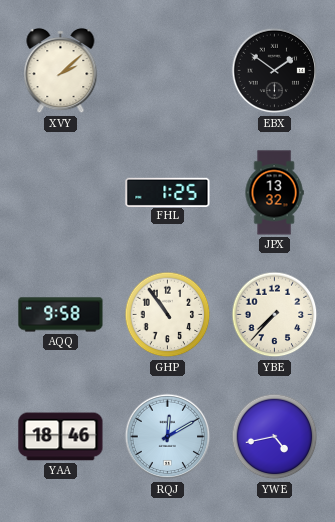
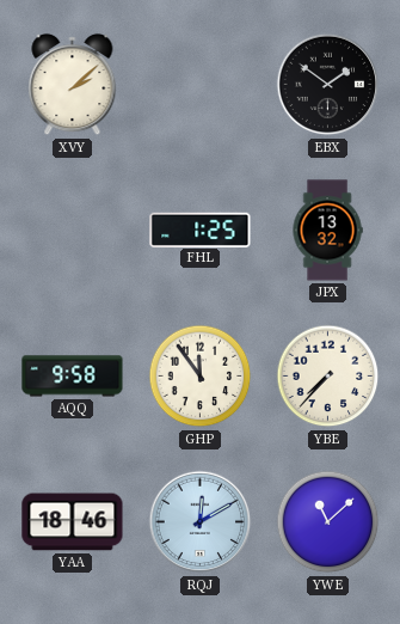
GHP: 10:54 -> 11:54
YWE: 4:43 -> 11:08
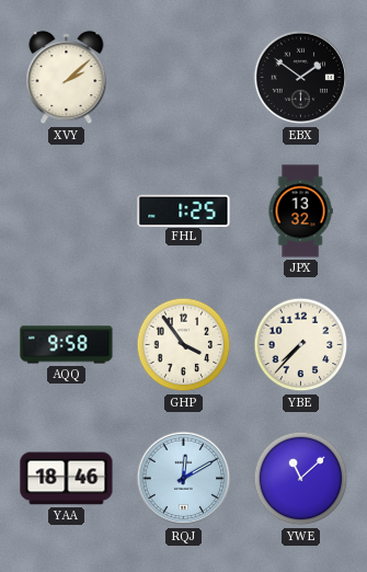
GHP: 11:54 -> 3:54
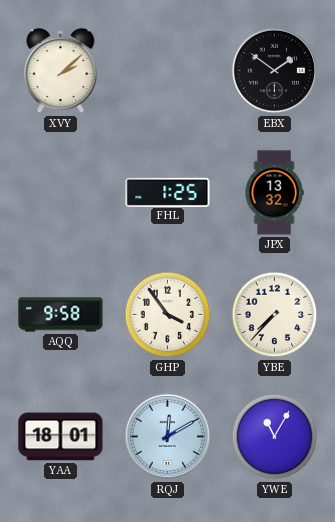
YAA: 18:46 -> 18:01
YWE: 11:08 -> 11:05
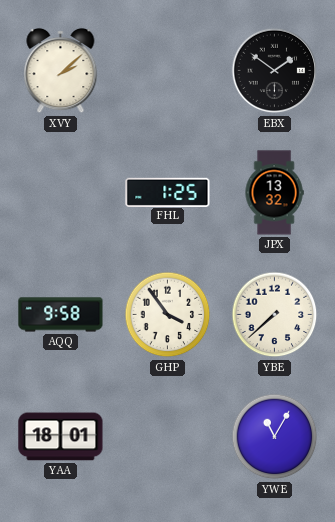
YBE: 7:37 -> 7:38
RQJ: 12:10 -> none
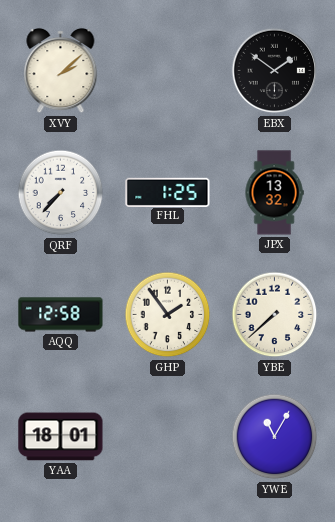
QRF: none -> 7:37
AQQ: 9:58 -> 12:58
GHP: 3:54 -> 1:54
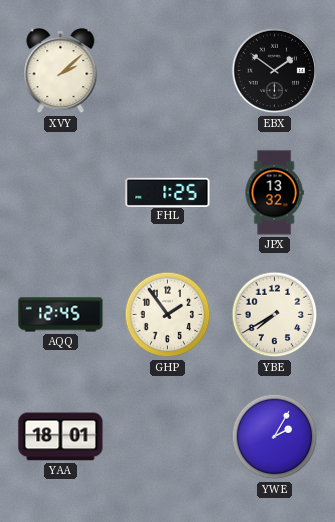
QRF: 7:37 -> none
AQQ: 12:58 -> 12:45
YBE: 7:38 -> 7:40
YWE: 11:05 -> 2:05
